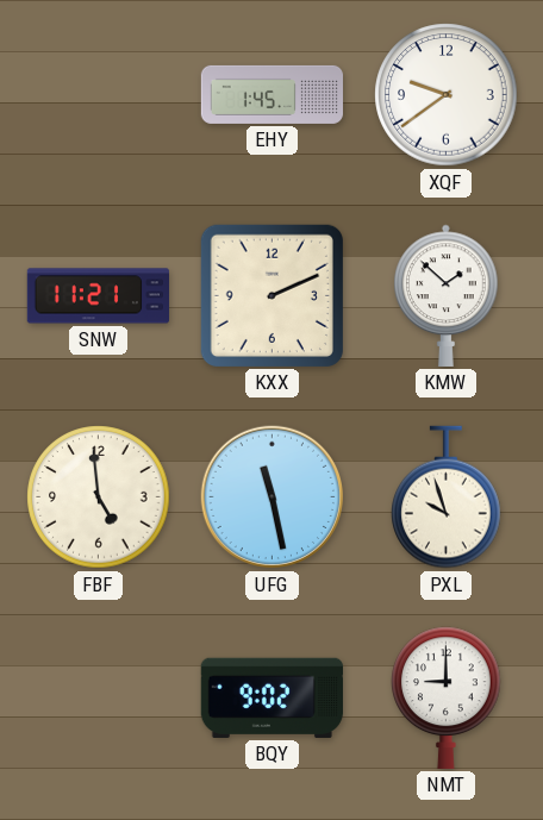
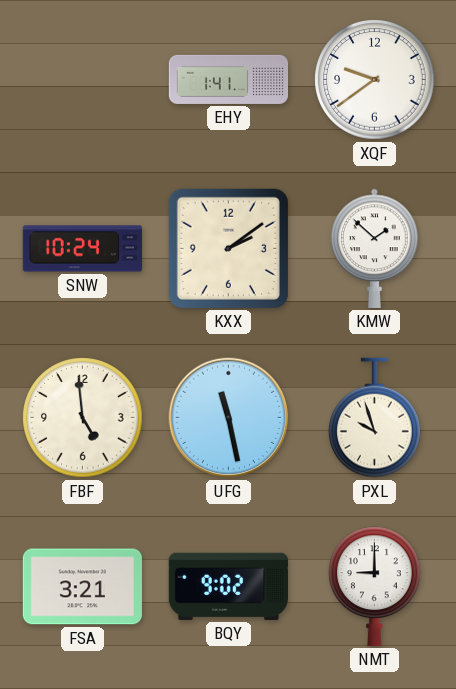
EHY: 1:45 -> 1:41
SNW: 11:21 -> 10:24
KXX: 2:11 -> 2:09
FSA: none -> 3:21
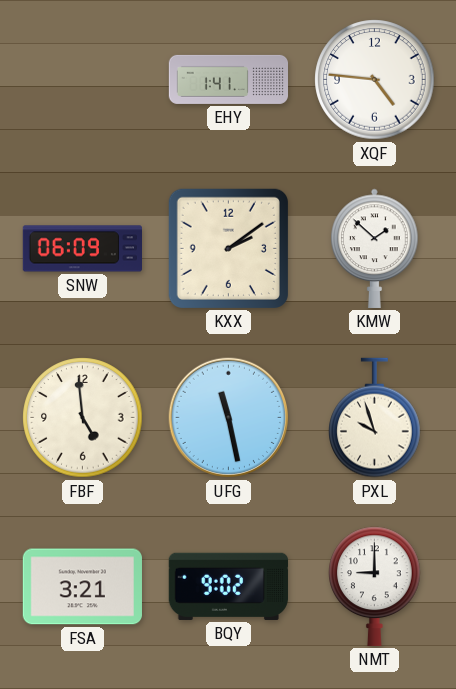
XQF: 9:39 -> 4:46
SNW: 10:24 -> 06:09
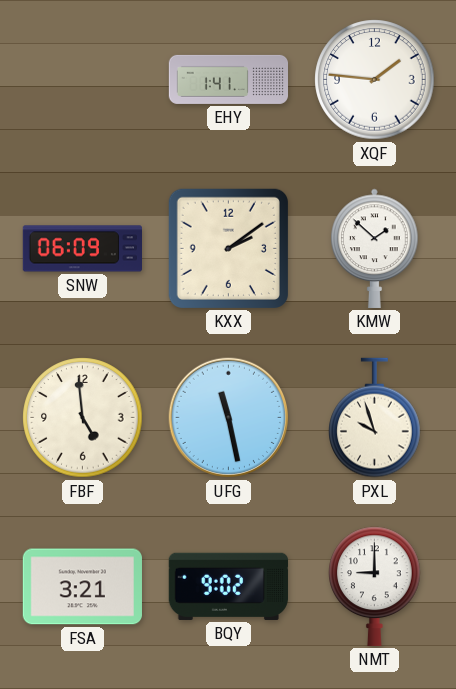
XQF: 4:46 -> 1:46
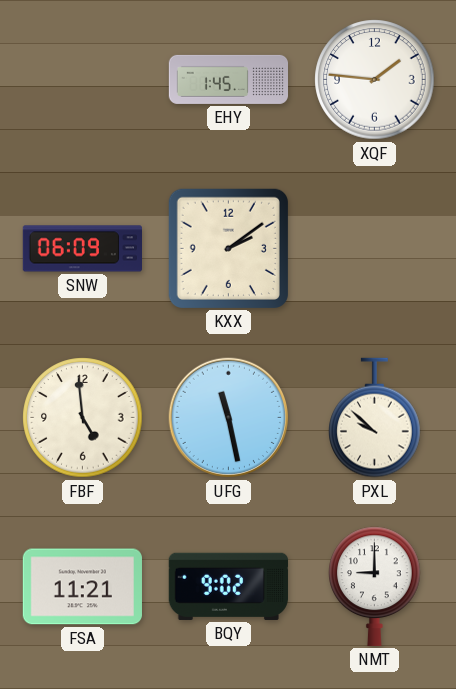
EHY: 1:41 -> 1:45
KMW: 1:52 -> none
PXL: 9:57 -> 9:52
FSA: 3:21 -> 11:21
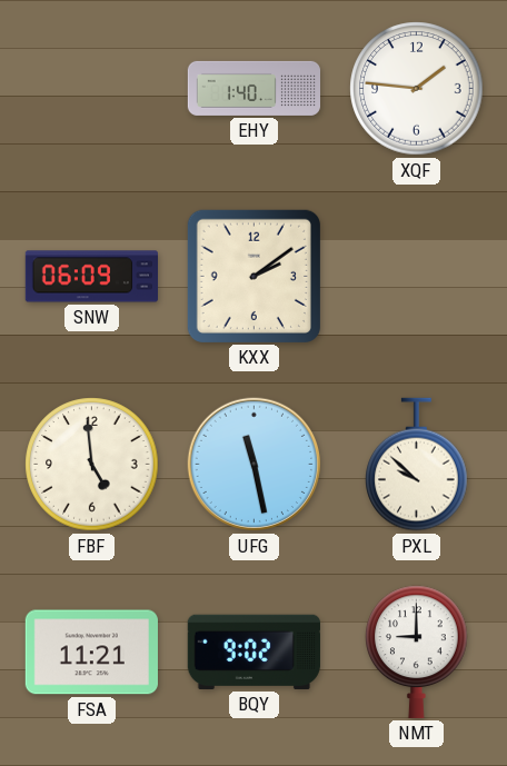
EHY: 1:45 -> 1:40
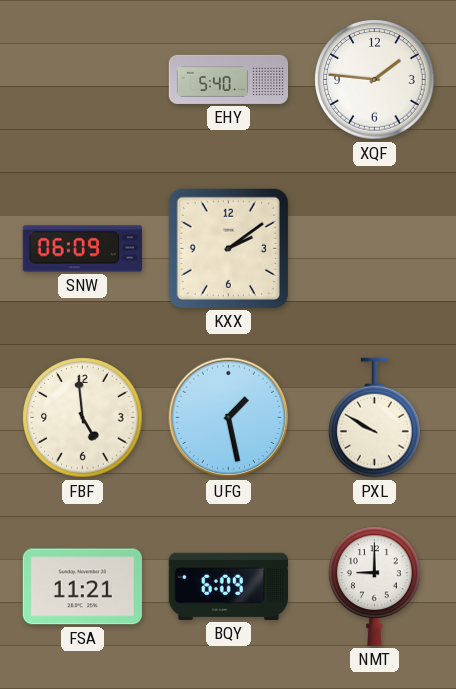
EHY: 1:40 -> 5:40
UFG: 11:28 -> 1:28
PXL: 9:52 -> 9:50
BQY: 9:02 -> 6:09
